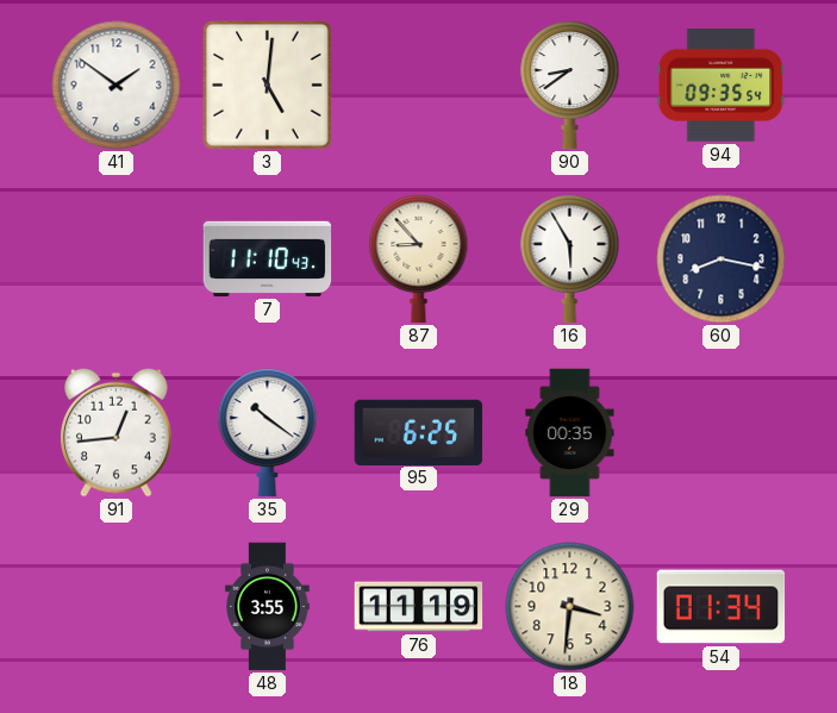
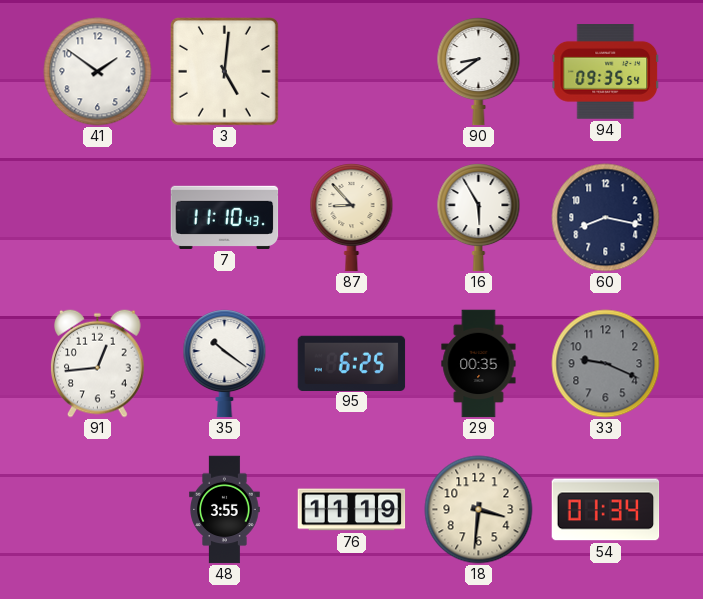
33: none -> 9:19
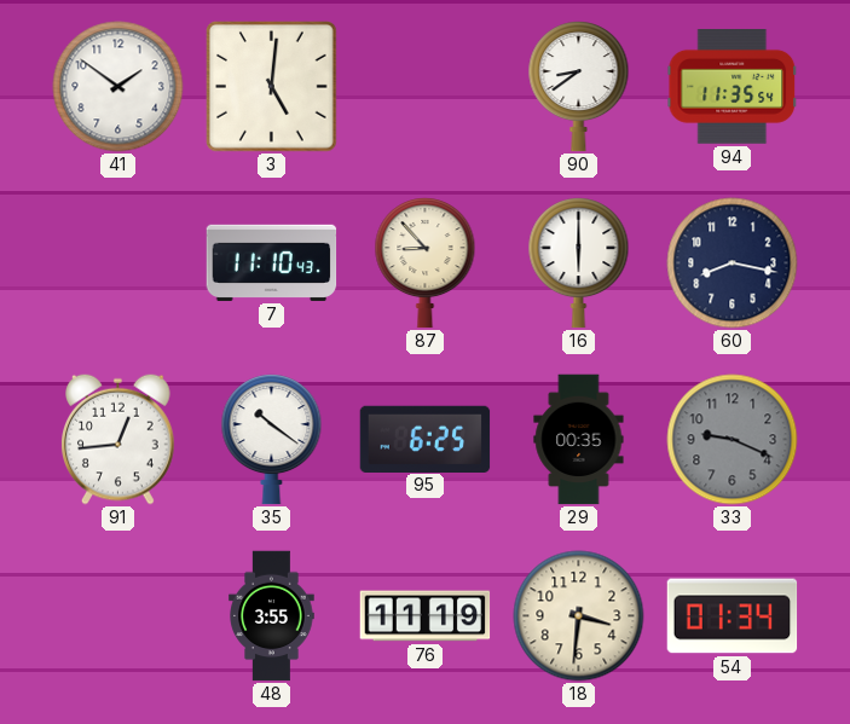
94: 09:35 -> 11:35
16: 5:55 -> 6:00
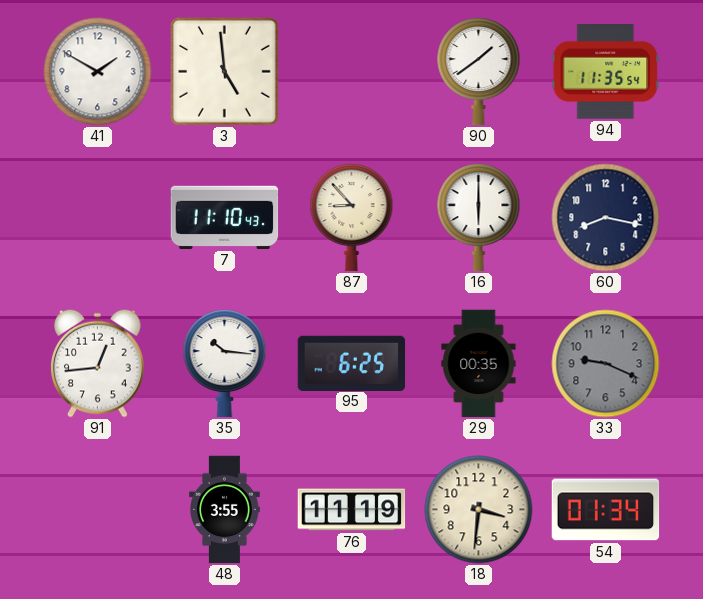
41: 1:51 -> 1:50
3: 5:01 -> 4:59
90: 8:39 -> 1:39
35: 10:21 -> 10:16
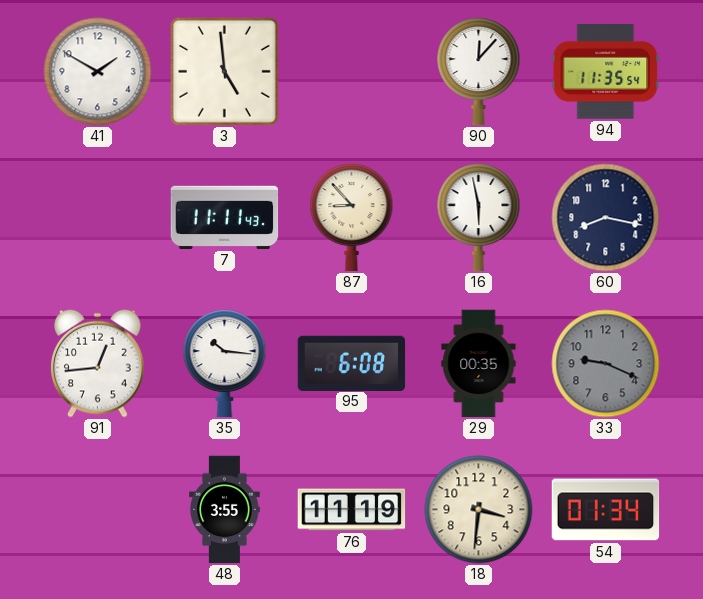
90: 1:39 -> 12:07
7: 11:10 -> 11:11
16: 6:00 -> 5:58
95: 6:25 -> 6:08
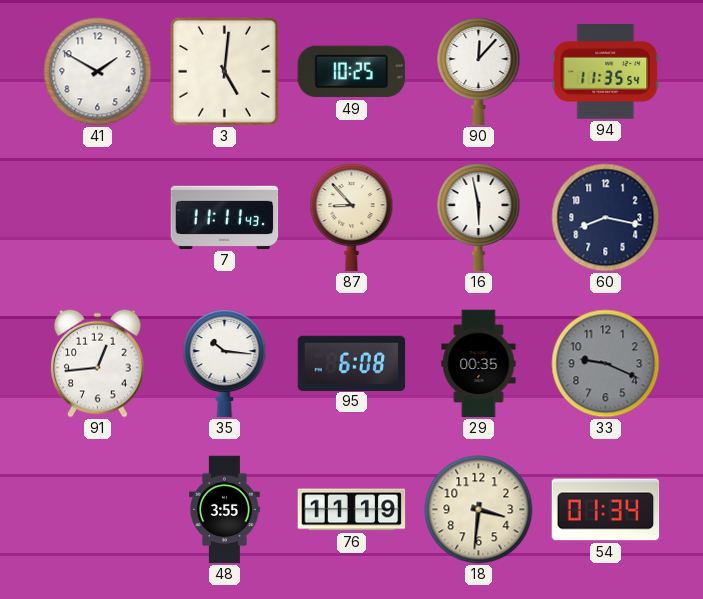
3: 4:59 -> 5:01
49: none -> 10:25
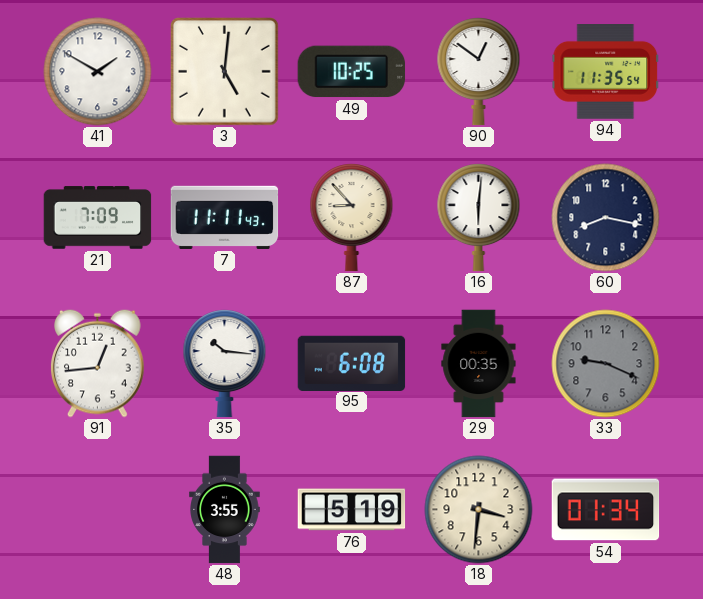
90: 12:07 -> 12:51
21: none -> 7:09
16: 5:58 -> 6:01
76: 11:19 -> 5:19
